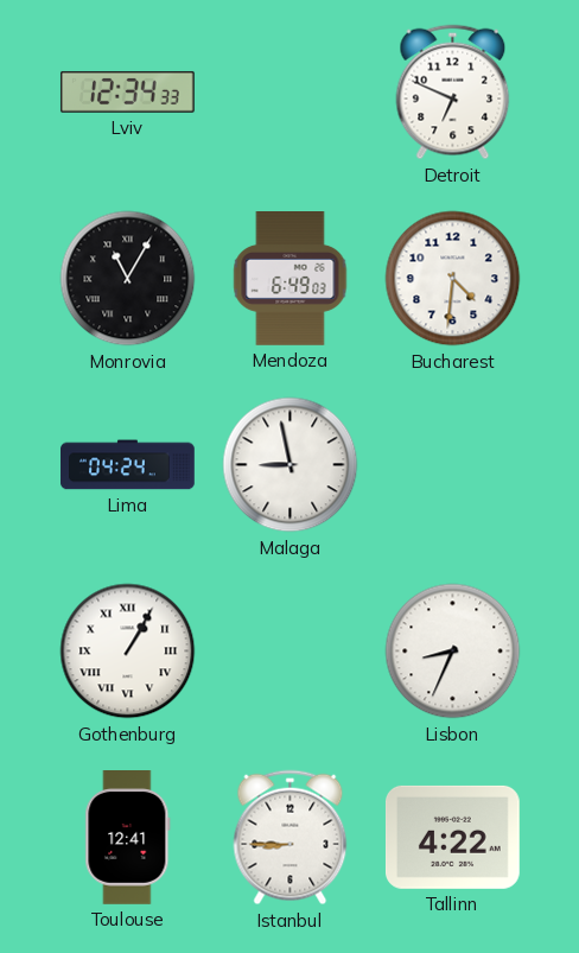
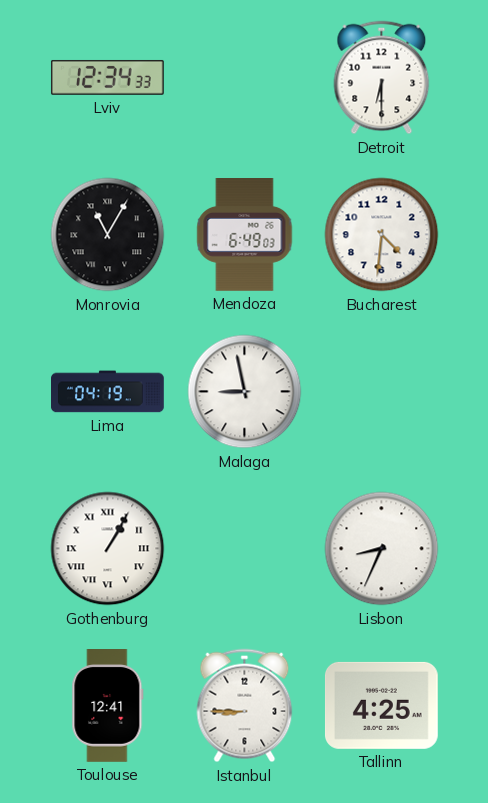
Detroit: 6:49 -> 6:30
Lima: 04:24 -> 04:19
Tallinn: 4:22 -> 4:25
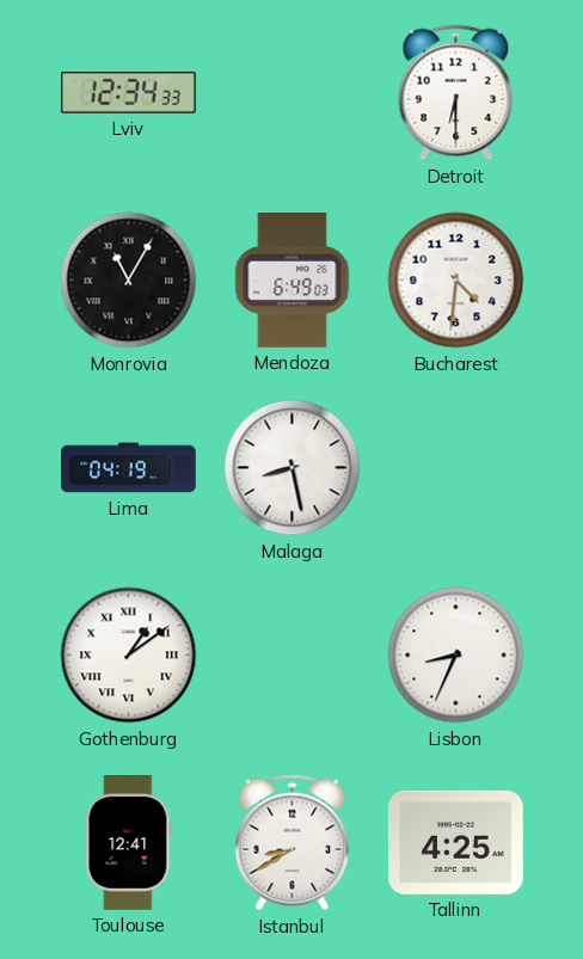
Malaga: 8:58 -> 8:28
Gothenburg: 1:05 -> 1:09
Istanbul: 8:45 -> 8:40
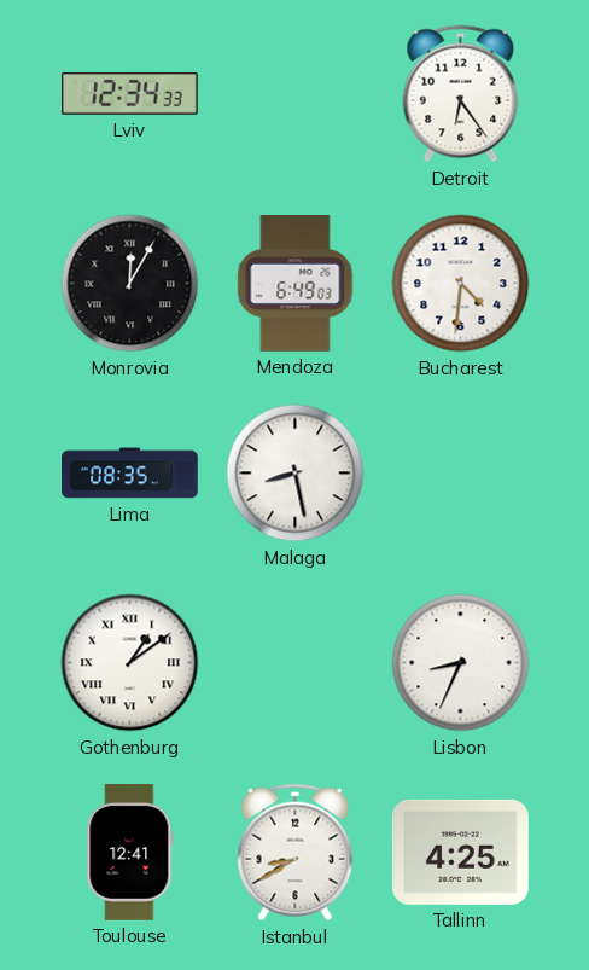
Detroit: 6:30 -> 6:24
Monrovia: 11:05 -> 12:05
Lima: 04:19 -> 08:35
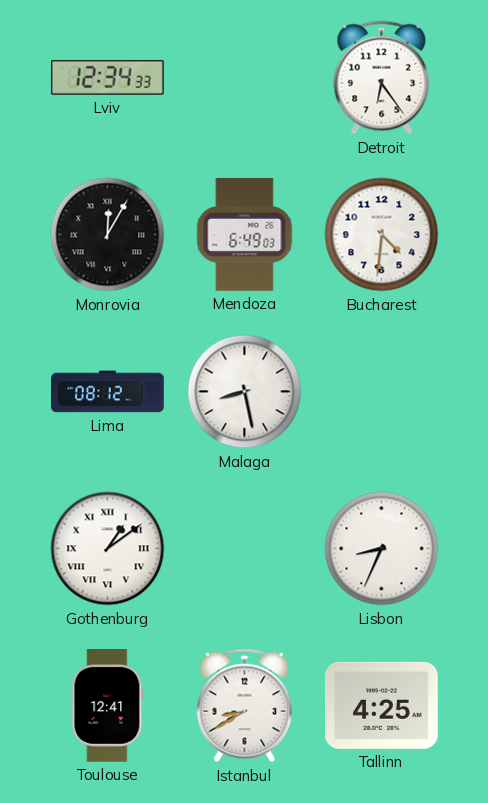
Lima: 08:35 -> 08:12
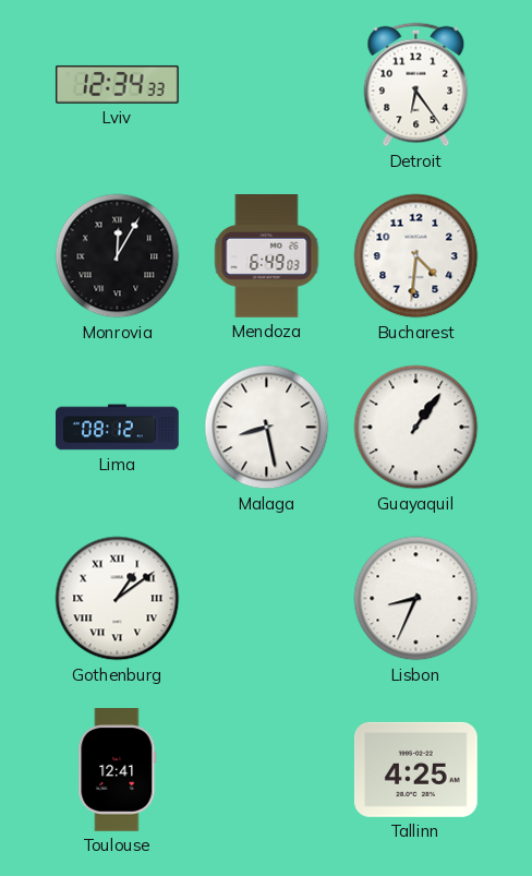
Guayaquil: none -> 1:06
Istanbul: 8:40 -> none
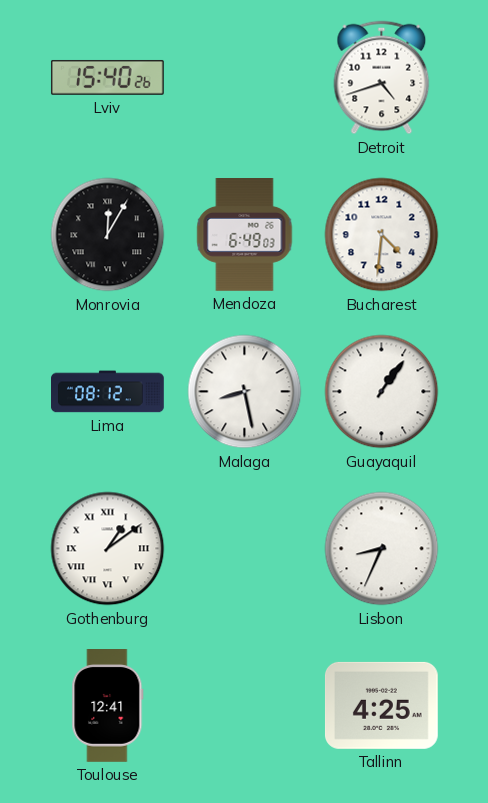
Lviv: 12:34 -> 15:40
Detroit: 6:24 -> 4:42
